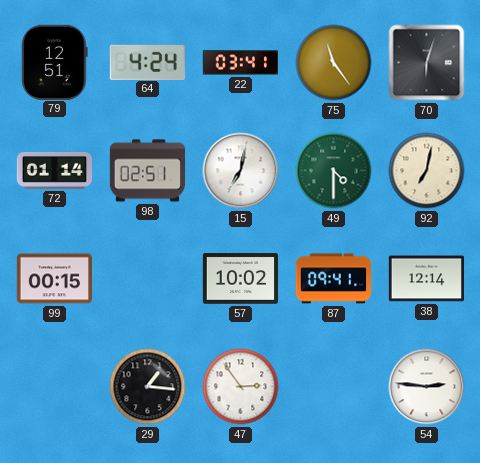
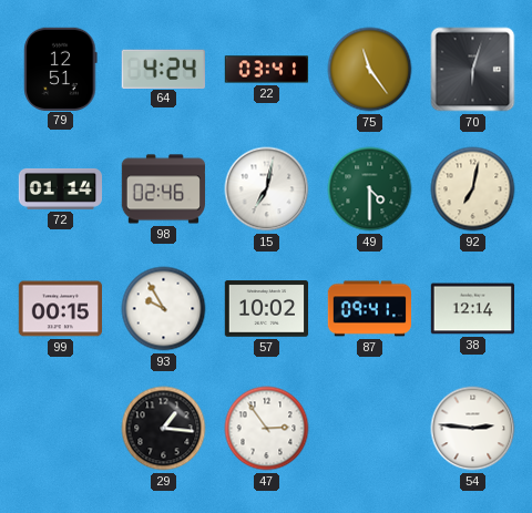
98: 02:51 -> 02:46
93: none -> 9:55
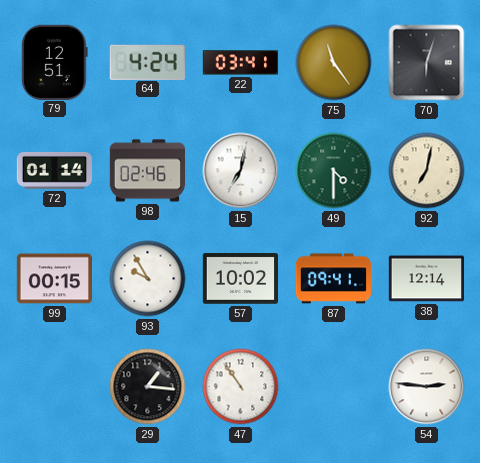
47: 2:54 -> 10:54
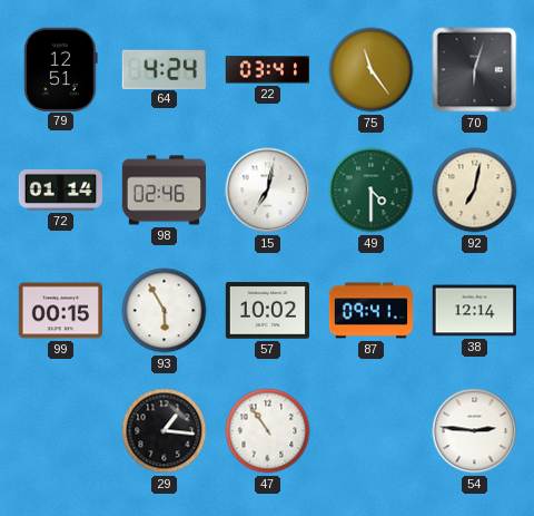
93: 9:55 -> 5:55
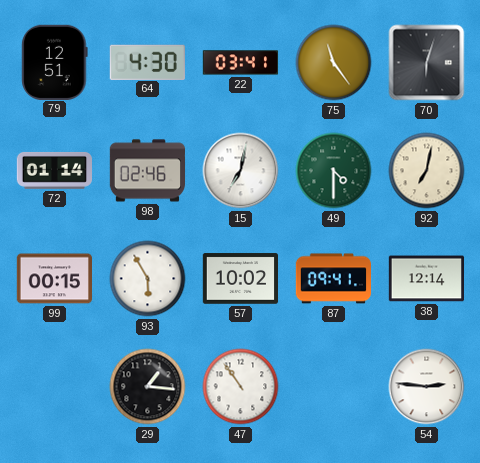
64: 4:24 -> 4:30
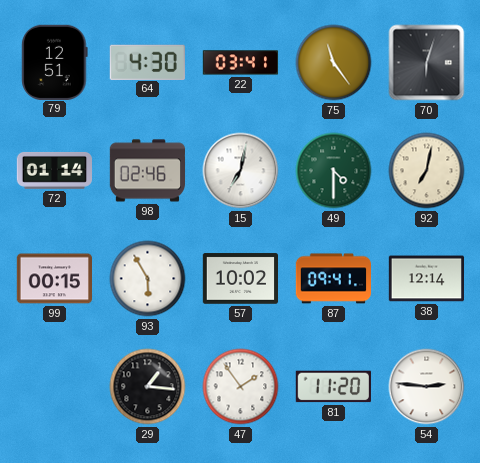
47: 10:54 -> 1:54
81: none -> 11:20
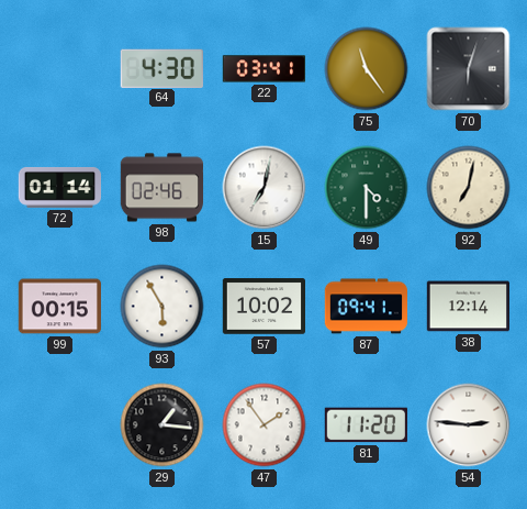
79: 12:51 -> none
